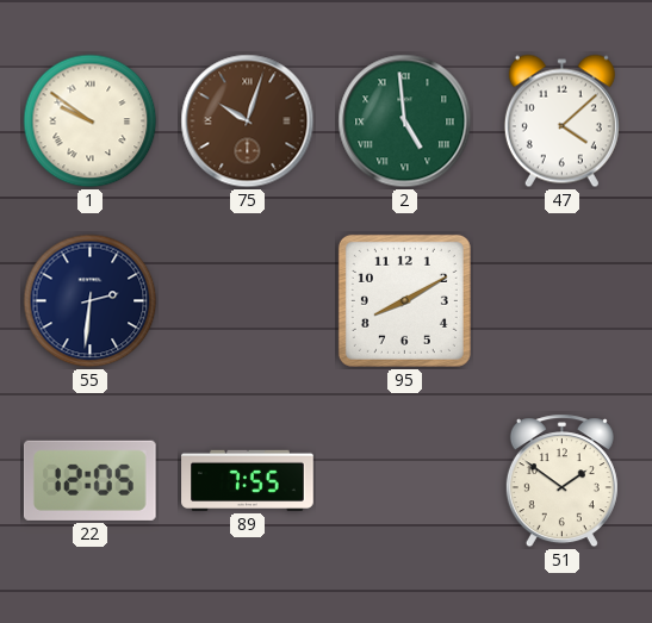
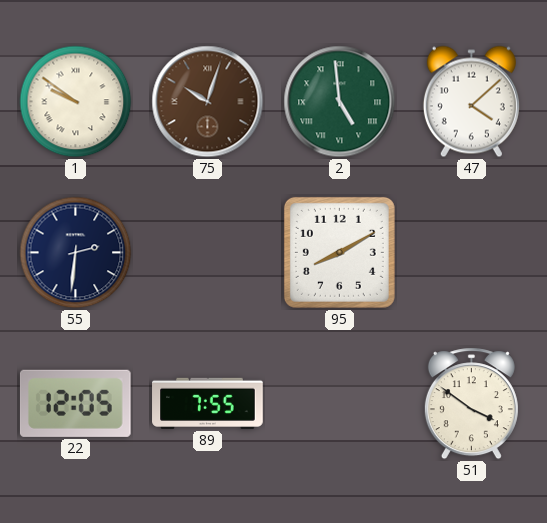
51: 1:51 -> 3:51
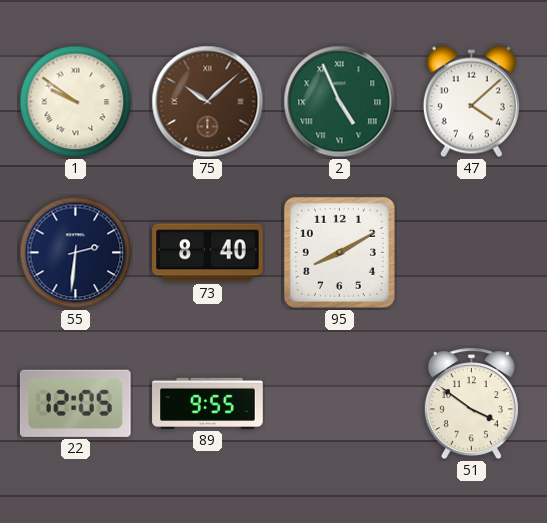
75: 10:03 -> 10:08
2: 4:59 -> 4:56
73: none -> 8:40
89: 7:55 -> 9:55
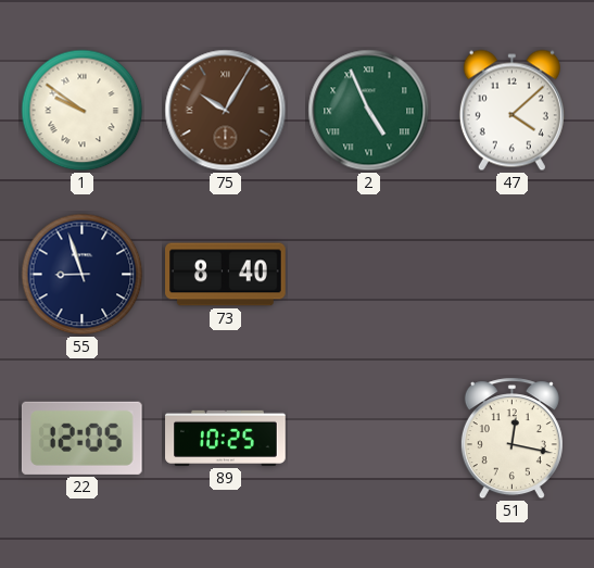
75: 10:08 -> 10:05
55: 2:31 -> 8:57
95: 8:10 -> none
89: 9:55 -> 10:25
51: 3:51 -> 12:17
